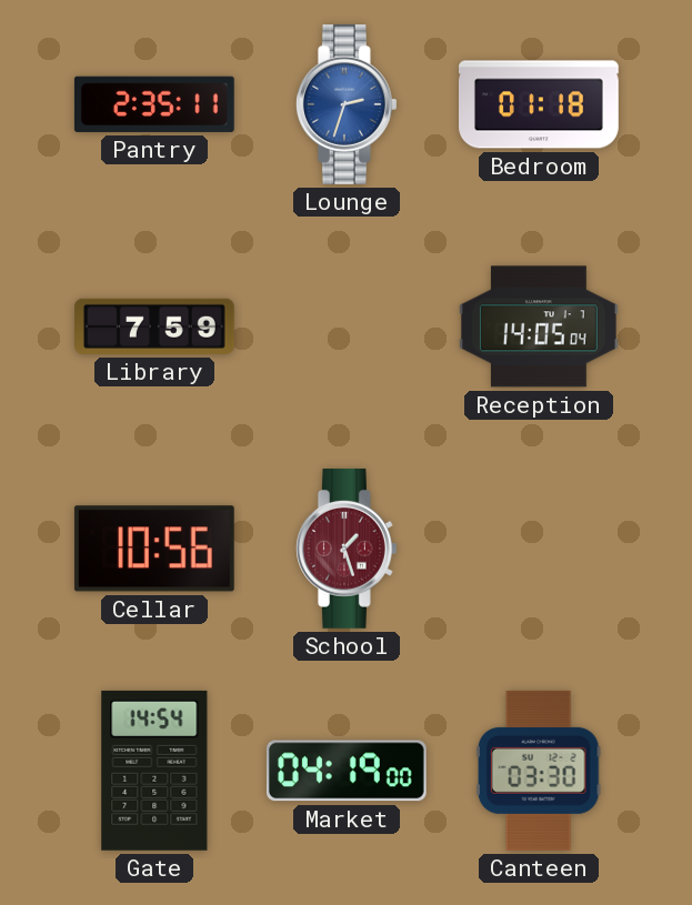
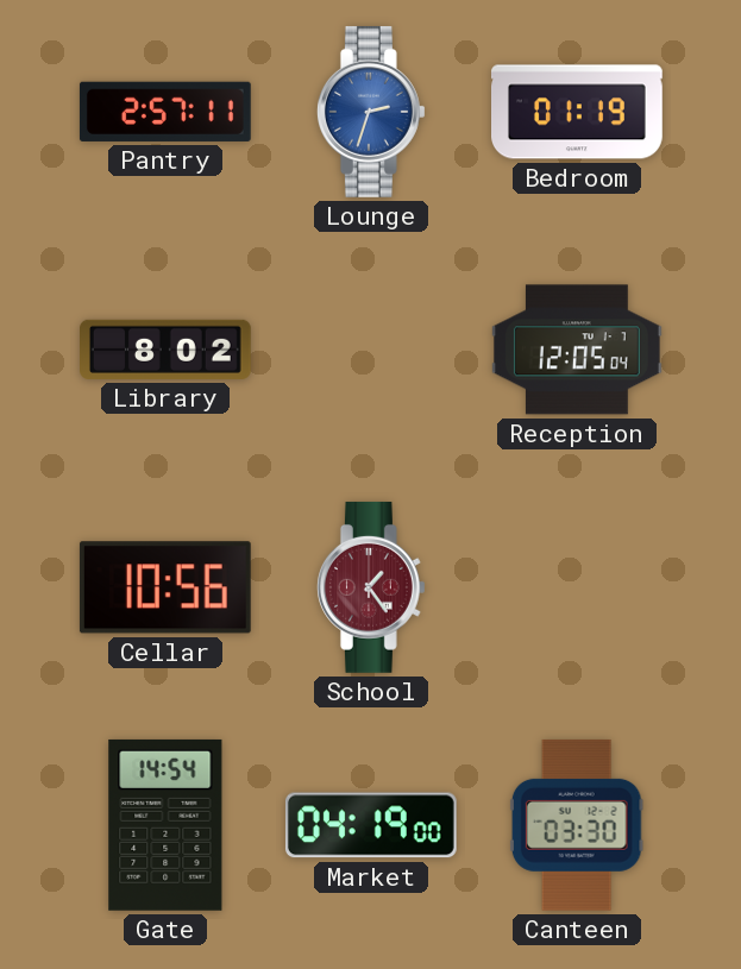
Pantry: 2:35 -> 2:57
Bedroom: 01:18 -> 01:19
Library: 7:59 -> 8:02
Reception: 14:05 -> 12:05
School: 1:27 -> 1:24
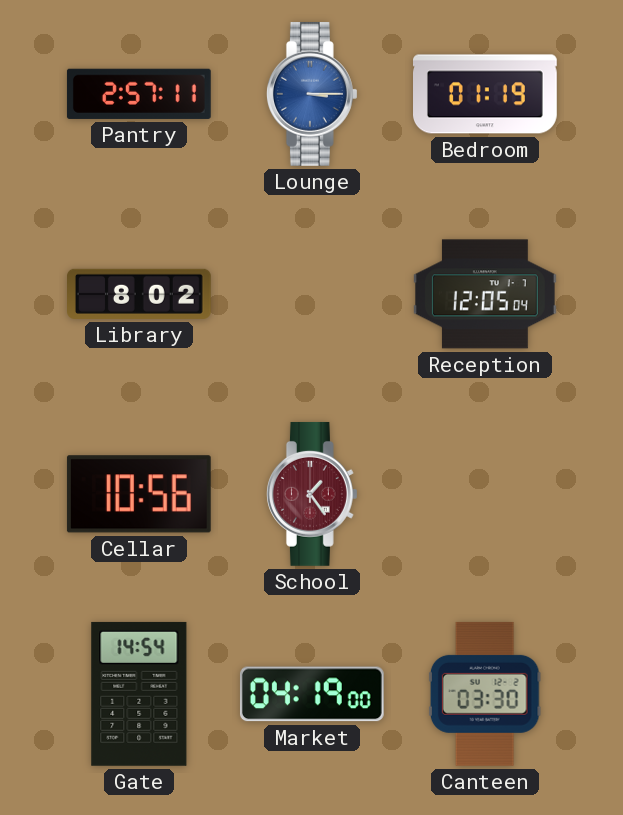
Lounge: 2:33 -> 3:15
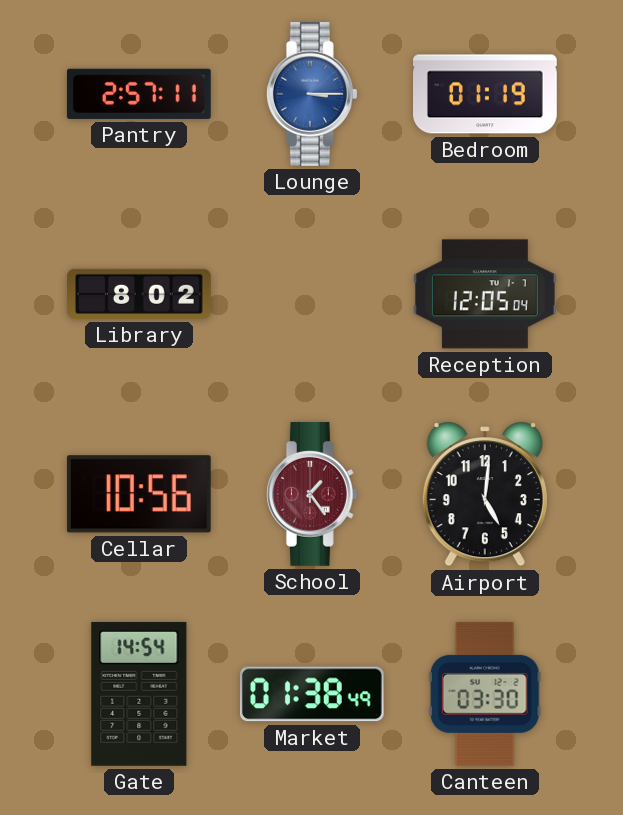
Airport: none -> 5:01
Market: 04:19 -> 01:38
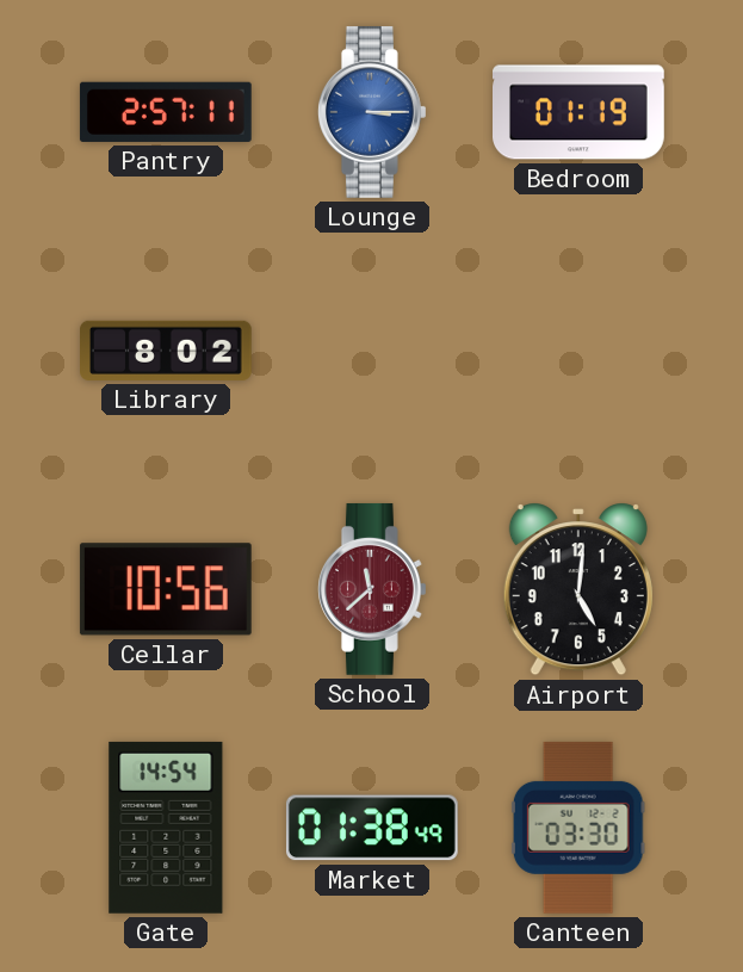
Reception: 12:05 -> none
School: 1:24 -> 11:38
